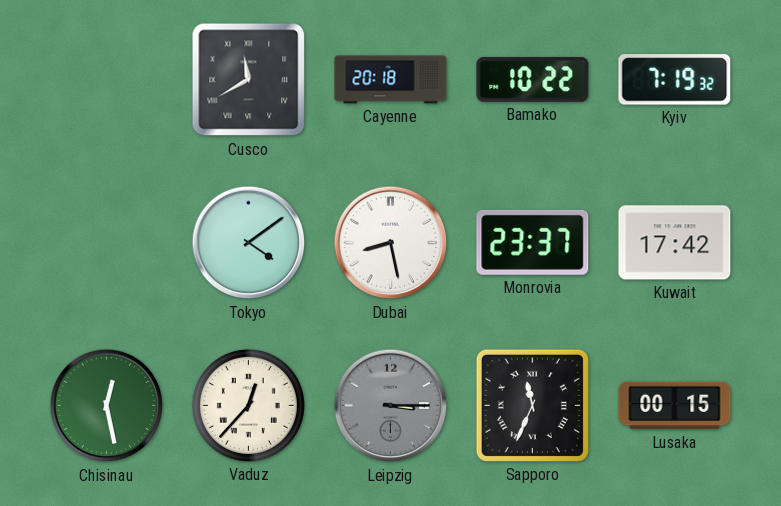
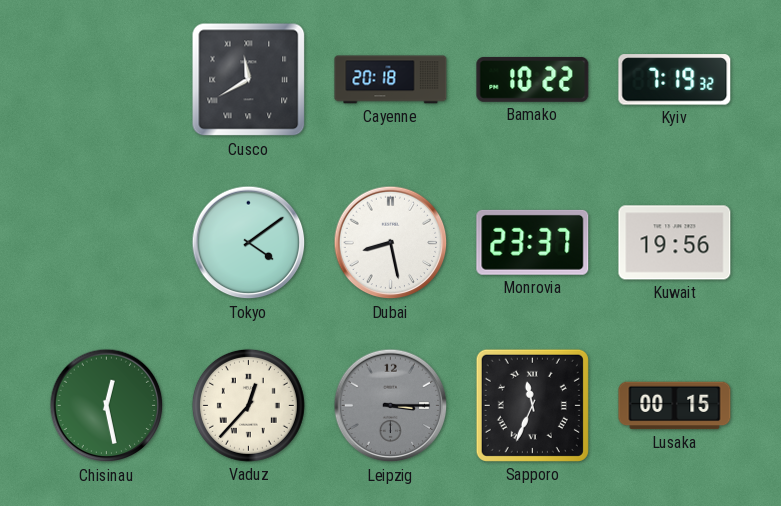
Kuwait: 17:42 -> 19:56
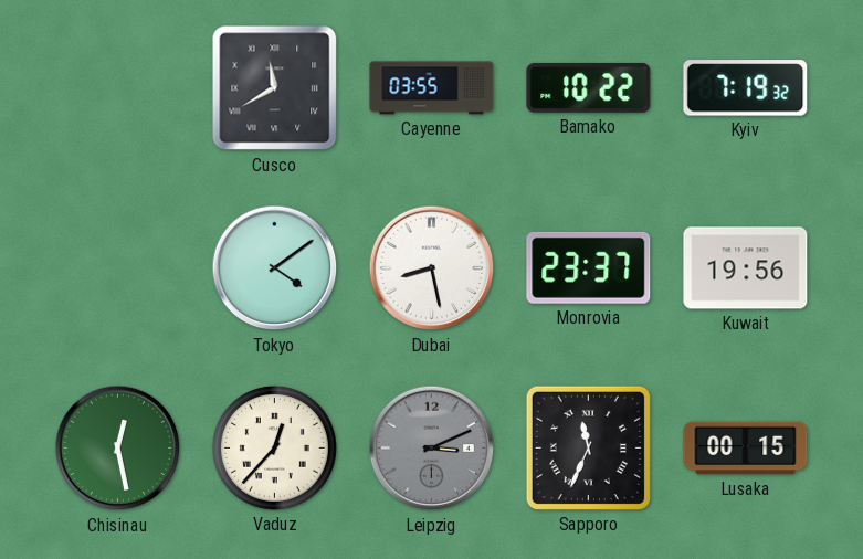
Cayenne: 20:18 -> 03:55
Leipzig: 3:15 -> 3:11
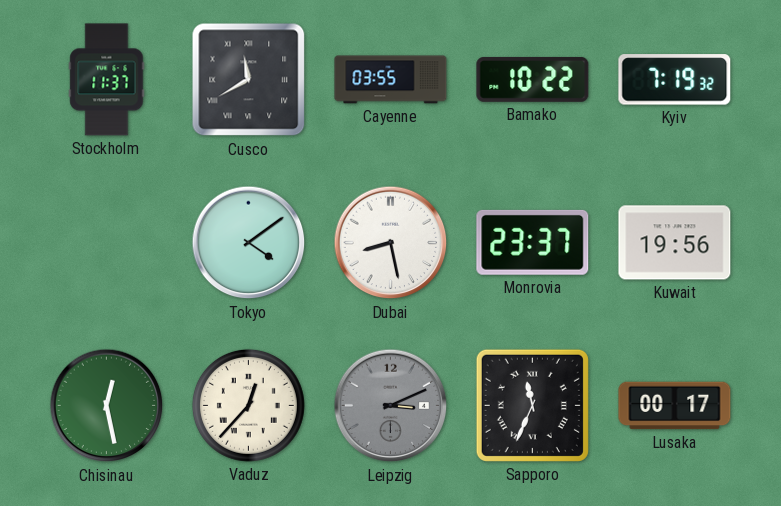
Stockholm: none -> 11:37
Lusaka: 00:15 -> 00:17
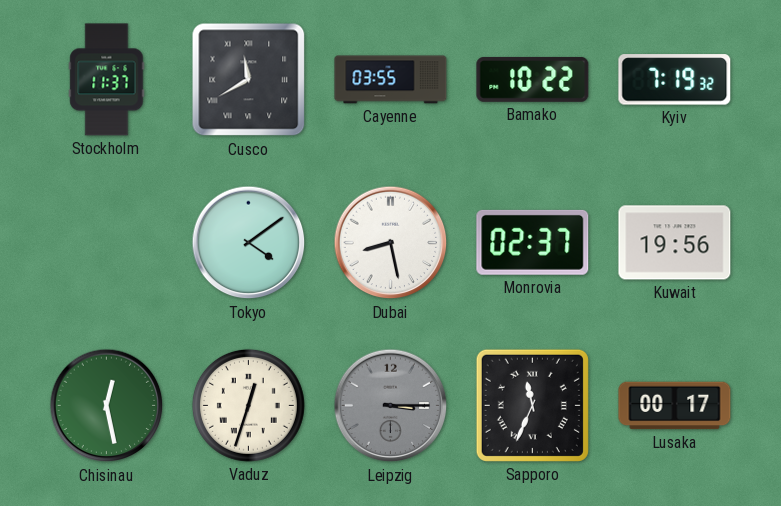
Monrovia: 23:37 -> 02:37
Vaduz: 12:37 -> 12:33
Leipzig: 3:11 -> 3:15
